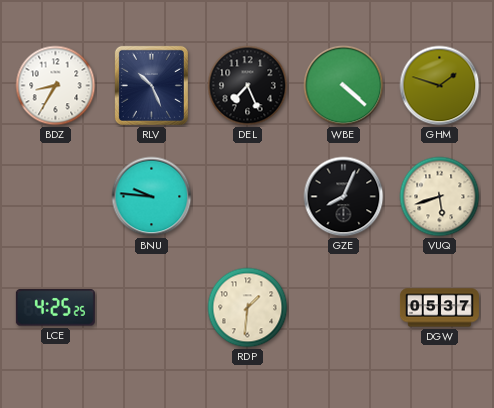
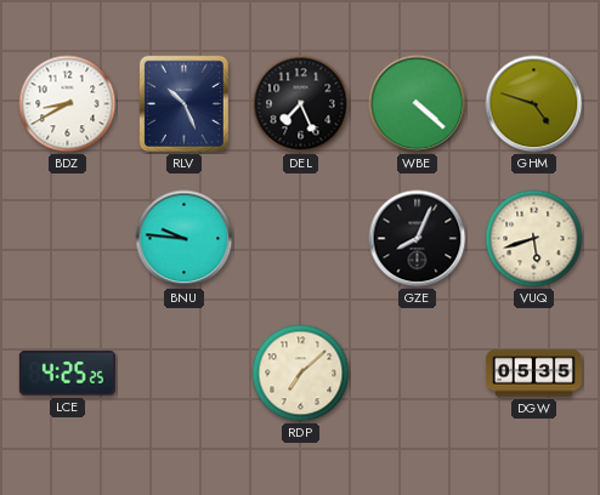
BDZ: 8:35 -> 8:40
GHM: 1:48 -> 4:48
RDP: 1:31 -> 7:08
DGW: 05:37 -> 05:35
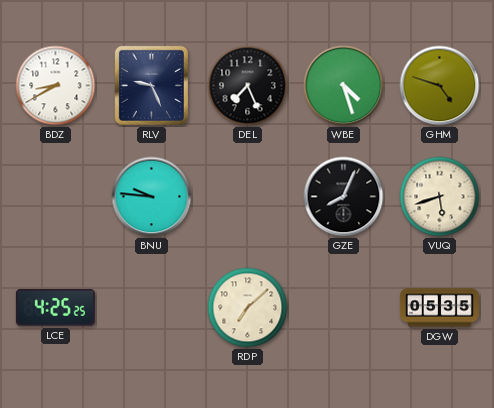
RLV: 10:26 -> 9:26
WBE: 4:22 -> 4:27
